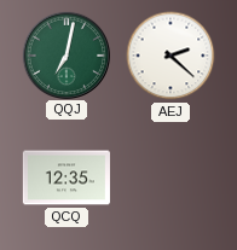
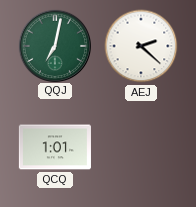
QCQ: 12:35 -> 1:01
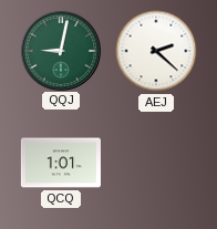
QQJ: 7:02 -> 9:02
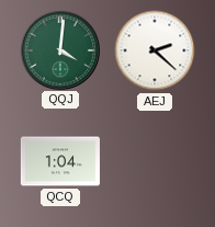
QQJ: 9:02 -> 4:01
QCQ: 1:01 -> 1:04
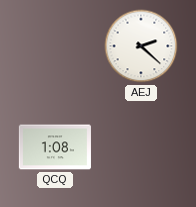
QQJ: 4:01 -> none
QCQ: 1:04 -> 1:08
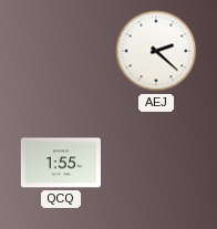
QCQ: 1:08 -> 1:55
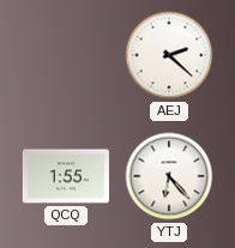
YTJ: none -> 6:23
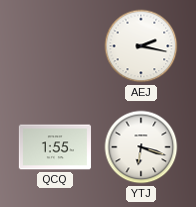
AEJ: 2:22 -> 2:17
YTJ: 6:23 -> 6:18
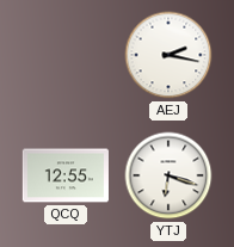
QCQ: 1:55 -> 12:55
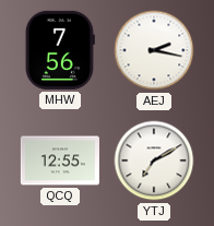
MHW: none -> 7:56
YTJ: 6:18 -> 7:10
